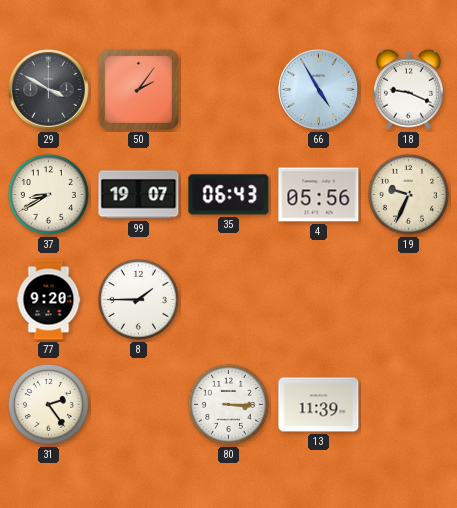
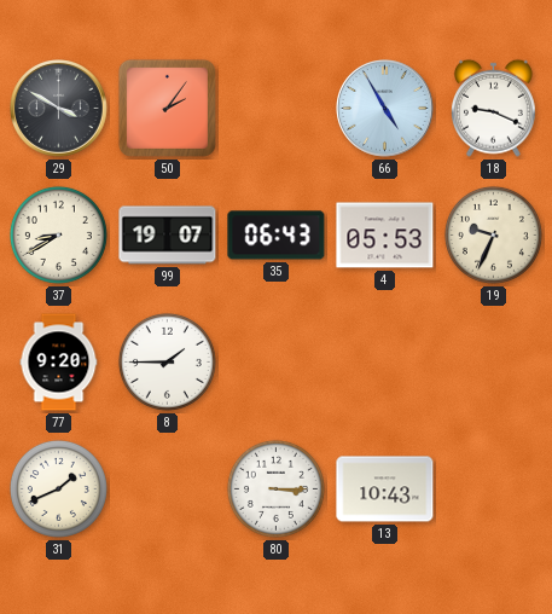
4: 05:56 -> 05:53
31: 2:24 -> 1:41
13: 11:39 -> 10:43
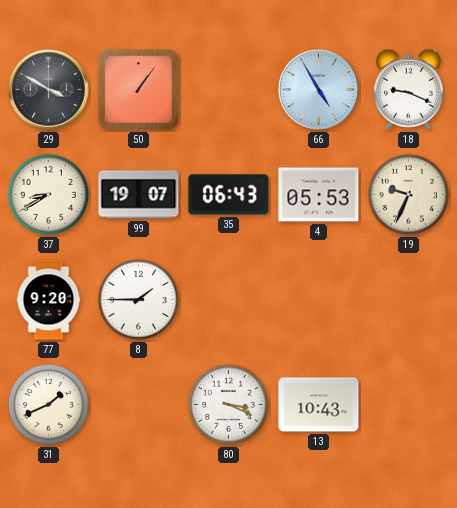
50: 2:06 -> 1:06
80: 3:15 -> 3:19
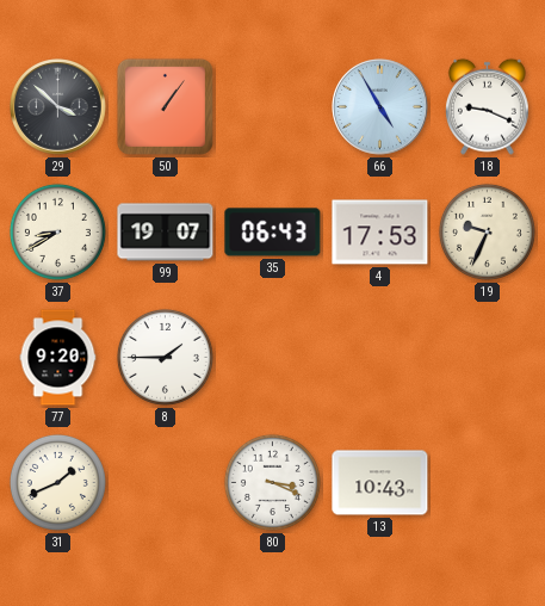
29: 3:50 -> 3:52
4: 05:53 -> 17:53
